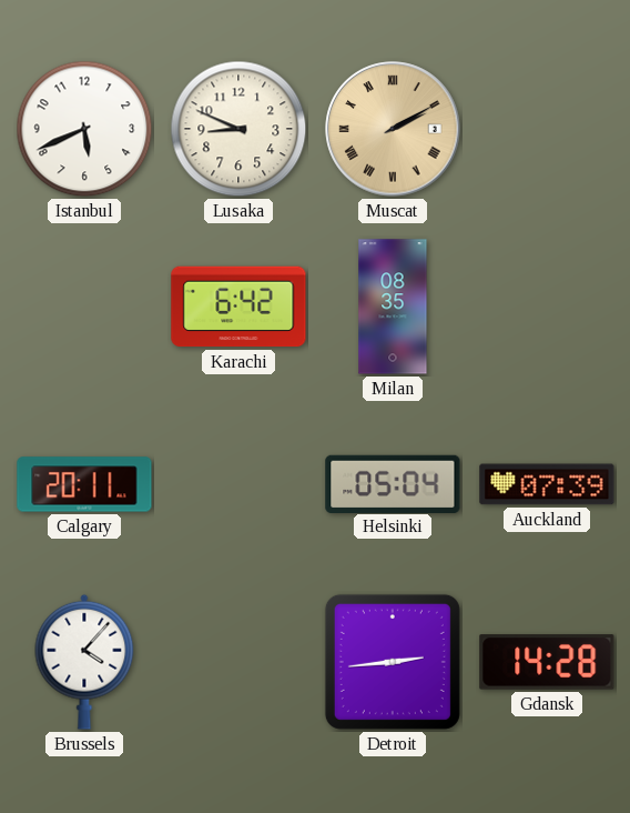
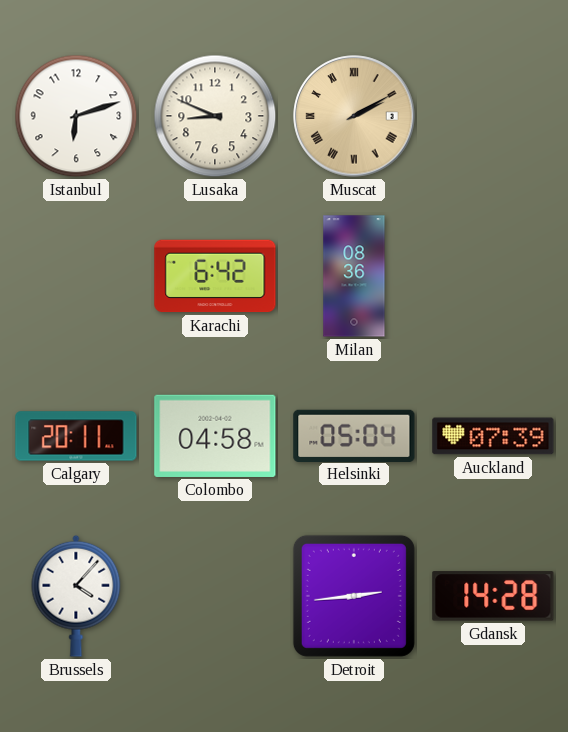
Istanbul: 5:41 -> 6:12
Milan: 08:35 -> 08:36
Colombo: none -> 04:58
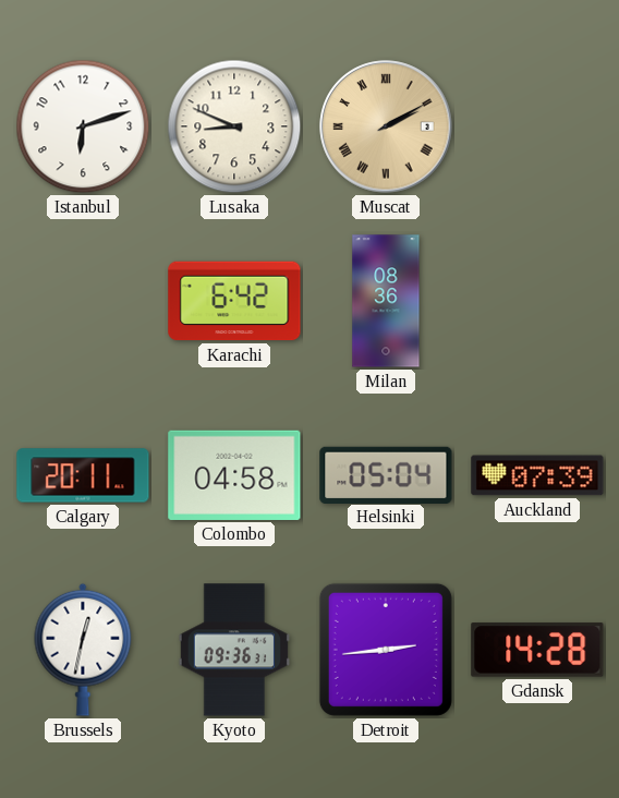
Brussels: 4:07 -> 12:32
Kyoto: none -> 09:36
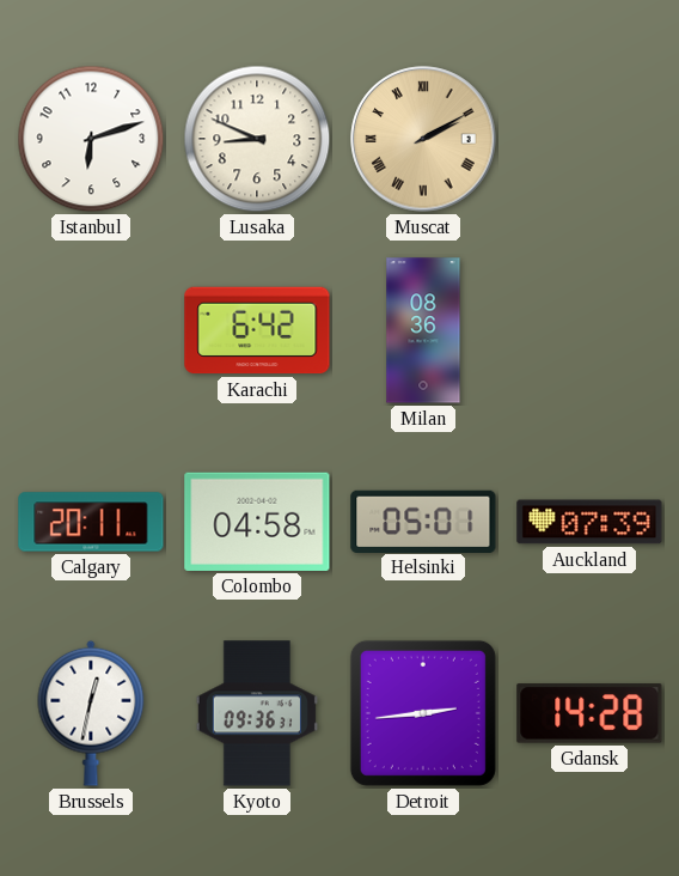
Helsinki: 05:04 -> 05:01
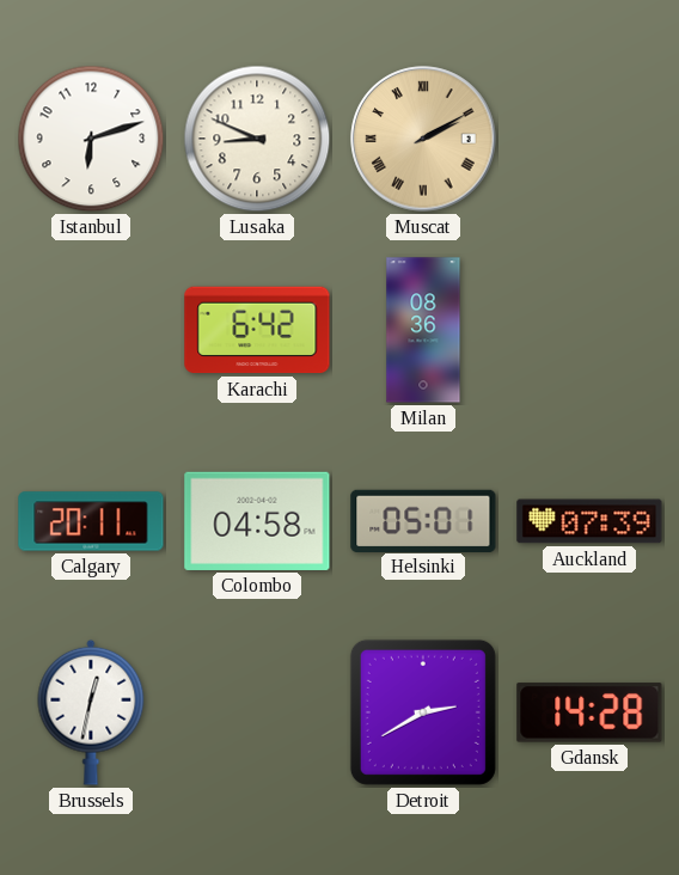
Kyoto: 09:36 -> none
Detroit: 2:44 -> 2:40
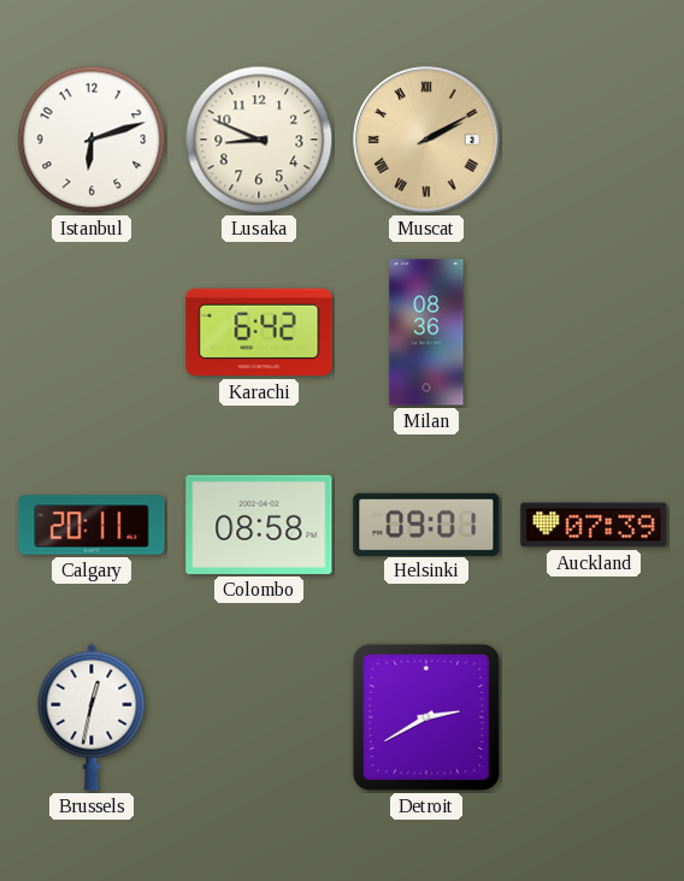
Colombo: 04:58 -> 08:58
Helsinki: 05:01 -> 09:01
Gdansk: 14:28 -> none
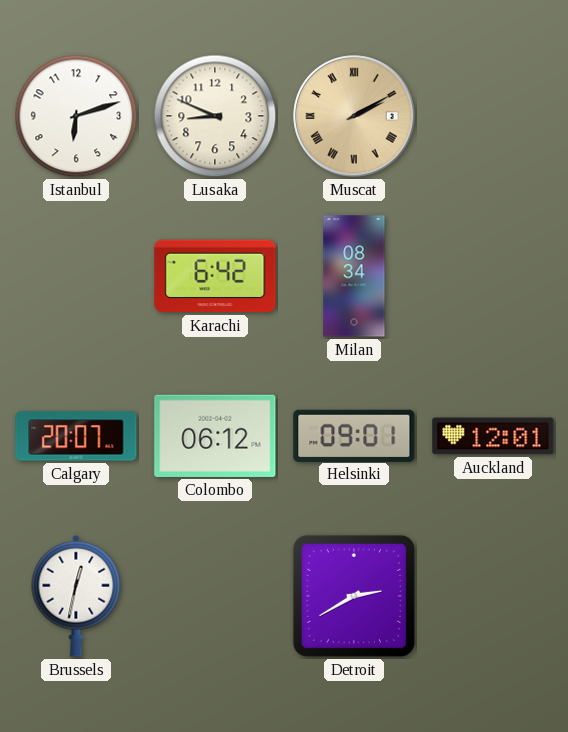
Milan: 08:36 -> 08:34
Calgary: 20:11 -> 20:07
Colombo: 08:58 -> 06:12
Auckland: 07:39 -> 12:01
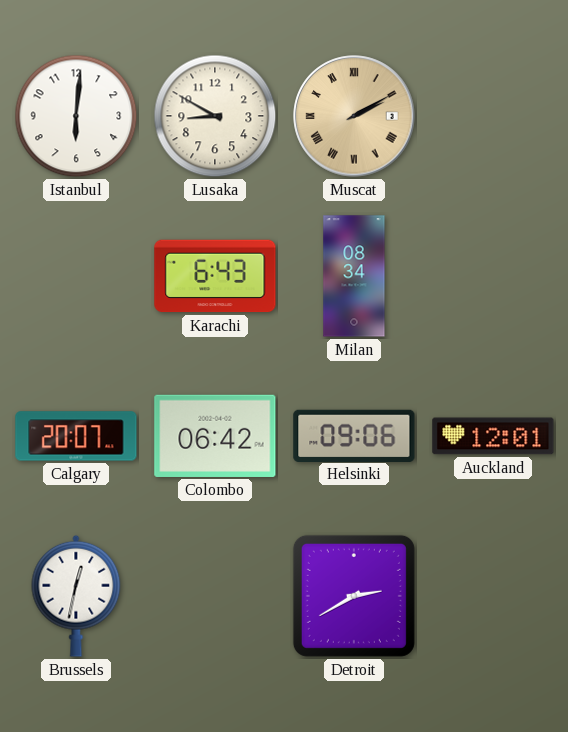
Istanbul: 6:12 -> 6:01
Lusaka: 8:49 -> 8:50
Karachi: 6:42 -> 6:43
Colombo: 06:12 -> 06:42
Helsinki: 09:01 -> 09:06
